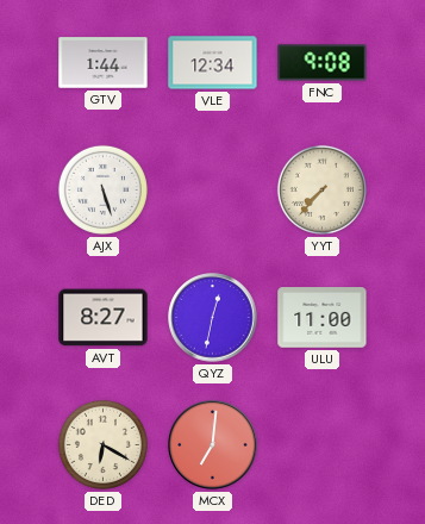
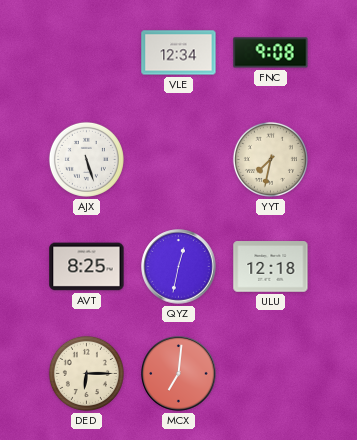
GTV: 1:44 -> none
YYT: 7:37 -> 7:32
AVT: 8:27 -> 8:25
ULU: 11:00 -> 12:18
DED: 6:20 -> 6:15
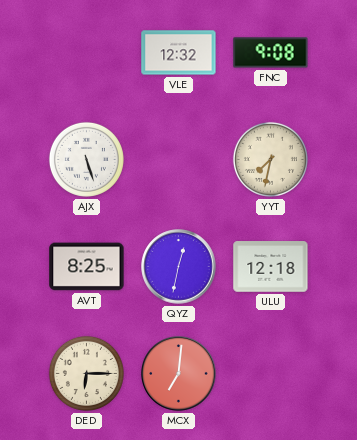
VLE: 12:34 -> 12:32
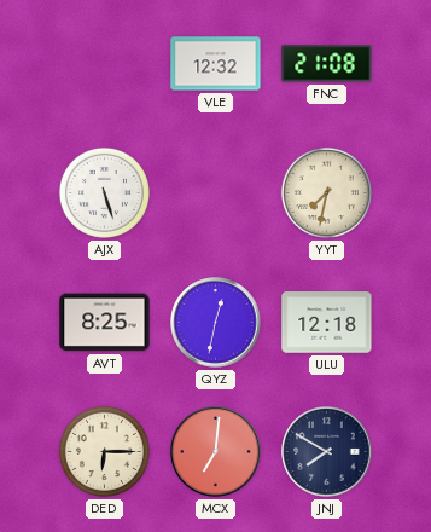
FNC: 9:08 -> 21:08
JNJ: none -> 7:50
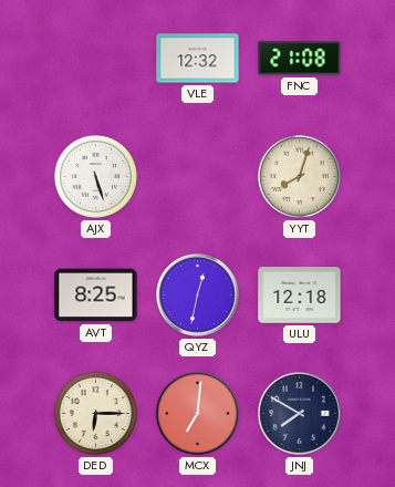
YYT: 7:32 -> 8:03
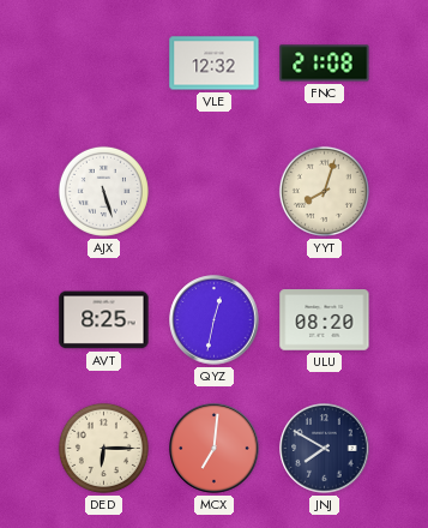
ULU: 12:18 -> 08:20
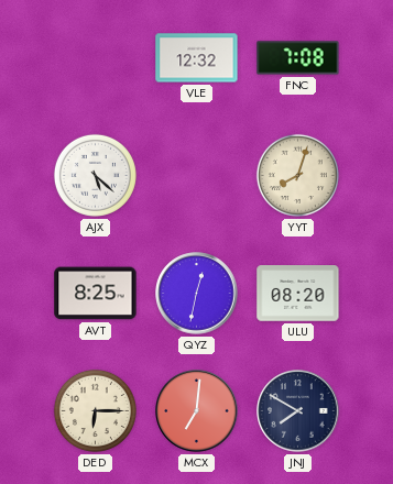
FNC: 21:08 -> 7:08
AJX: 5:27 -> 5:22
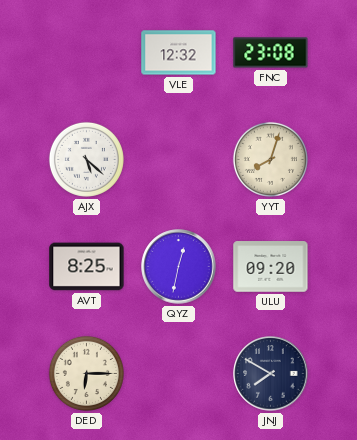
FNC: 7:08 -> 23:08
ULU: 08:20 -> 09:20
MCX: 7:01 -> none
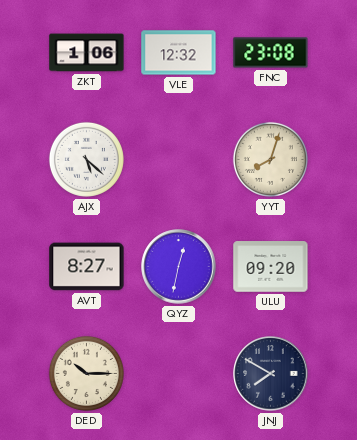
ZKT: none -> 1:06
AVT: 8:25 -> 8:27
DED: 6:15 -> 10:15
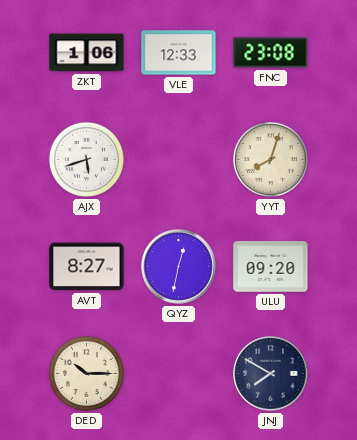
VLE: 12:32 -> 12:33
AJX: 5:22 -> 5:42
